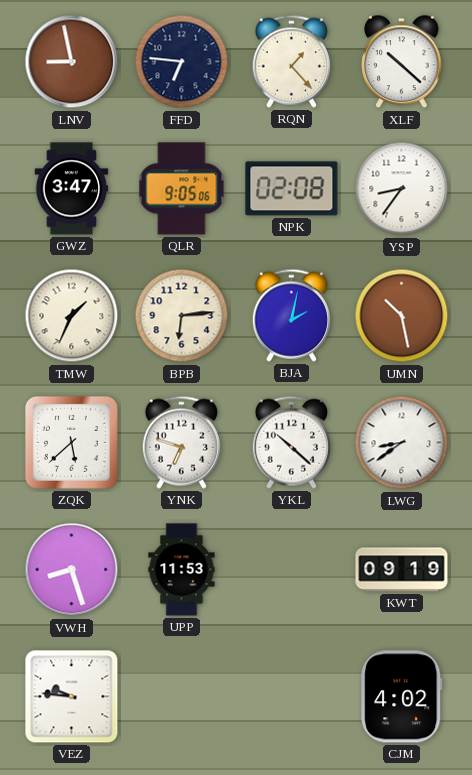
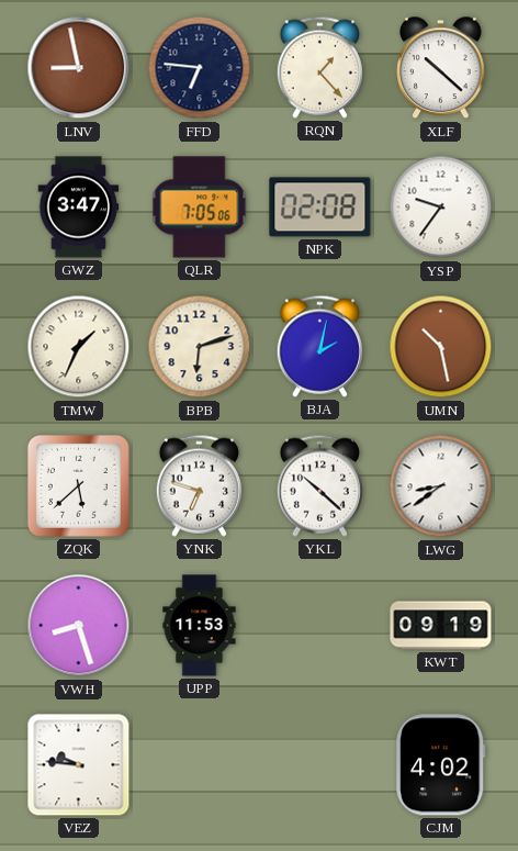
QLR: 9:05 -> 7:05
YSP: 8:36 -> 9:36
BPB: 6:14 -> 6:12
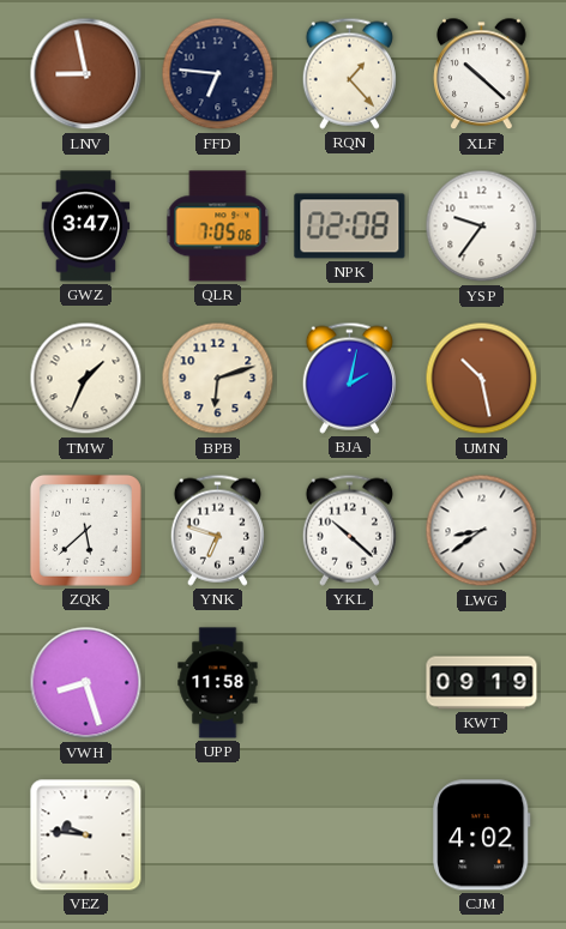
UPP: 11:53 -> 11:58
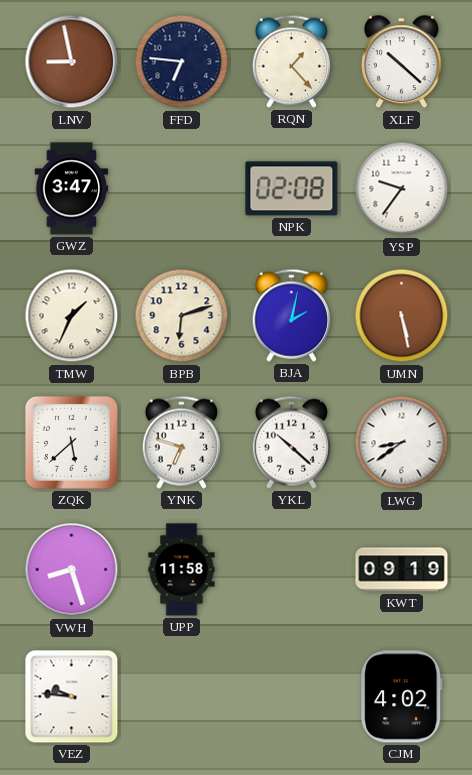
QLR: 7:05 -> none
UMN: 10:28 -> 5:28
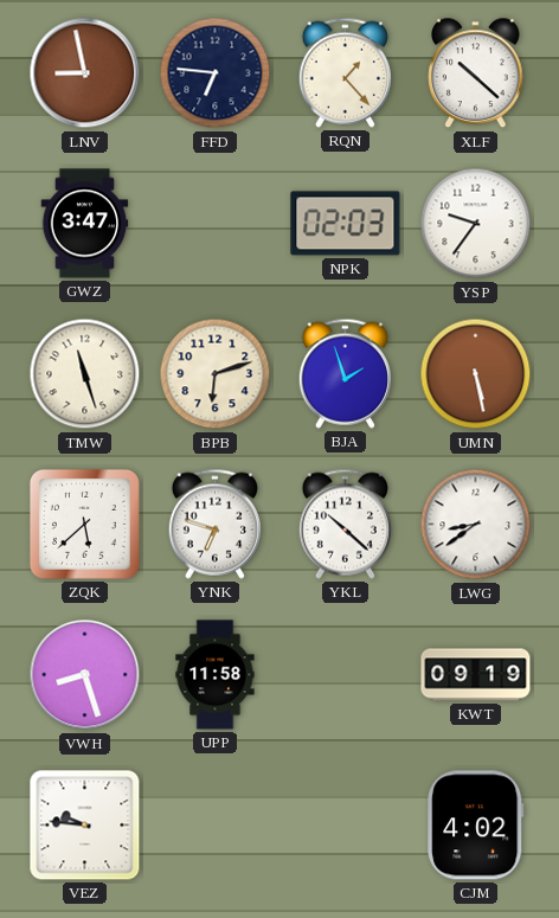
NPK: 02:08 -> 02:03
TMW: 1:34 -> 11:27
BJA: 2:02 -> 1:57
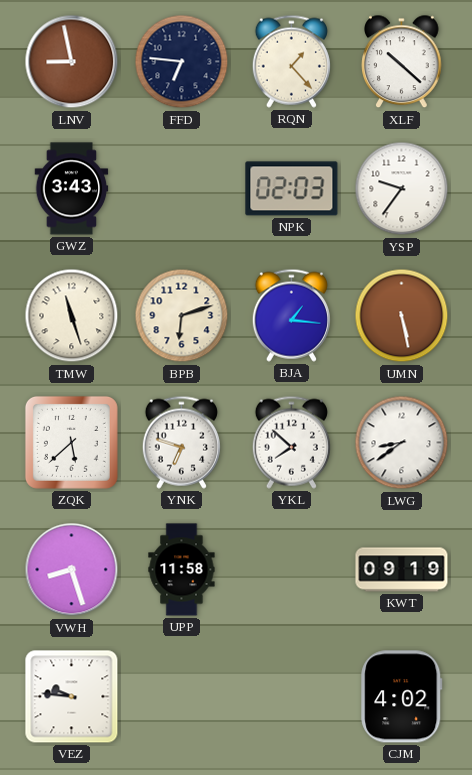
GWZ: 3:47 -> 3:43
BJA: 1:57 -> 1:16
YKL: 10:22 -> 7:52
